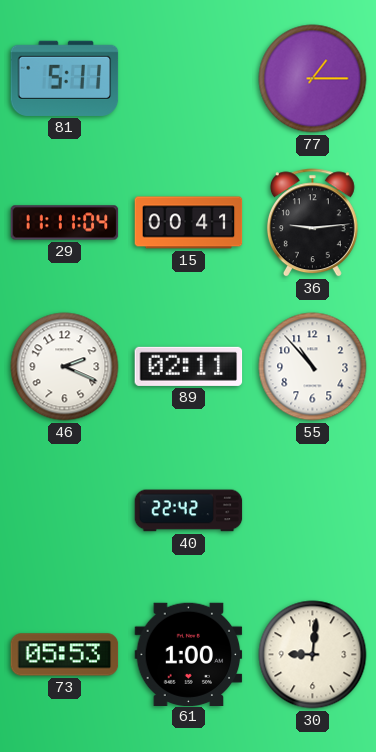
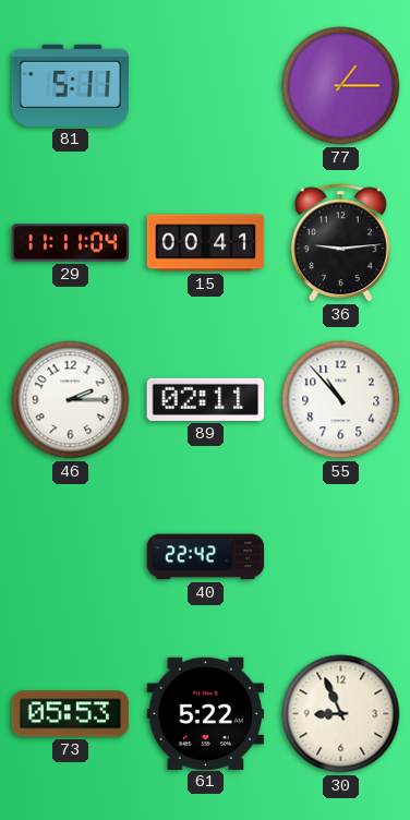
46: 2:19 -> 2:15
61: 1:00 -> 5:22
30: 9:01 -> 8:56
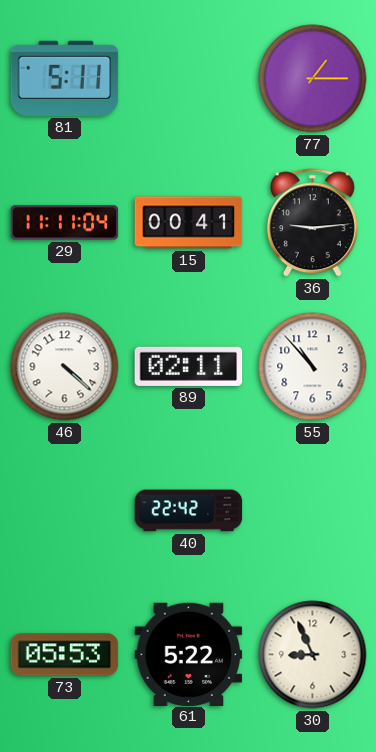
46: 2:15 -> 4:22
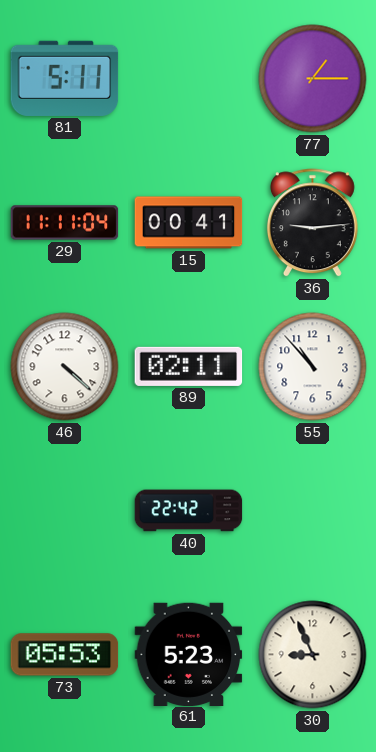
61: 5:22 -> 5:23
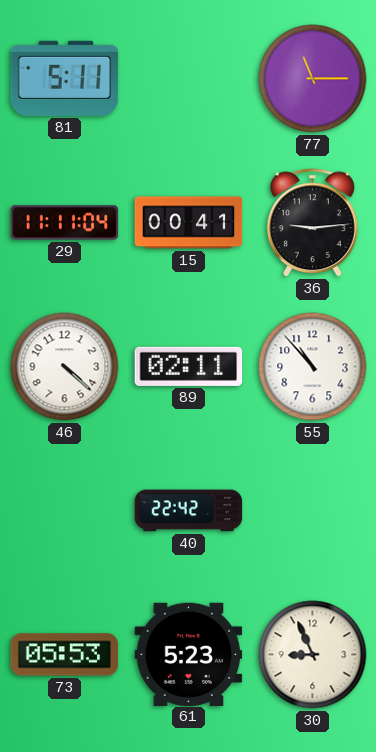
77: 1:15 -> 11:15
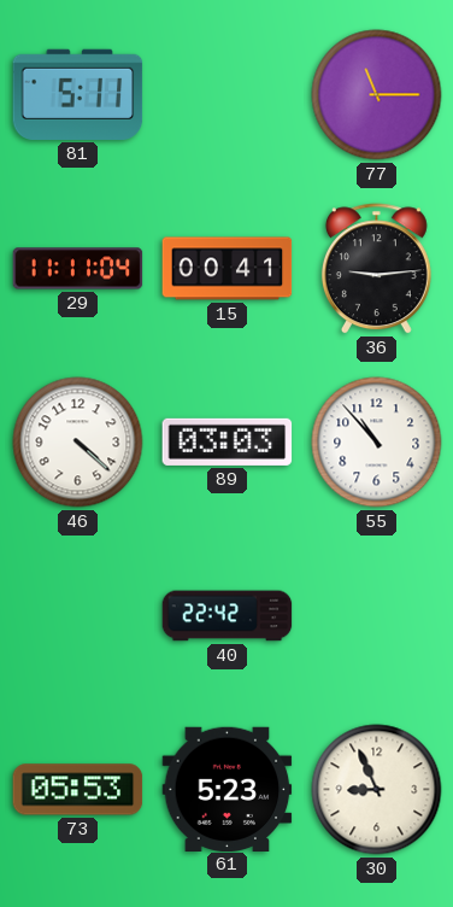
89: 02:11 -> 03:03
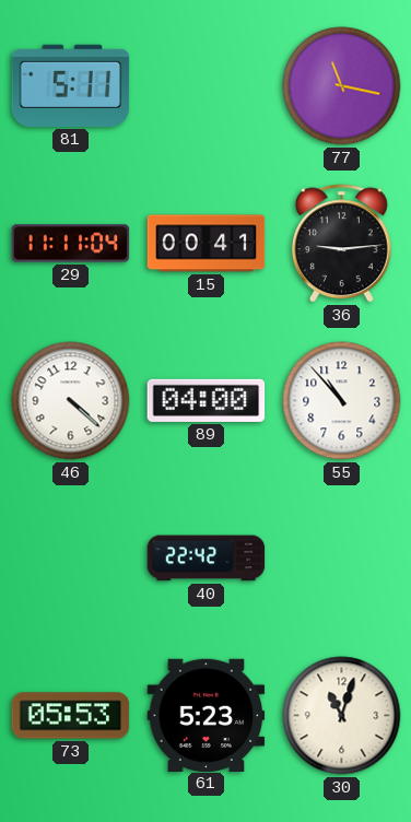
77: 11:15 -> 11:17
89: 03:03 -> 04:00
30: 8:56 -> 11:03
